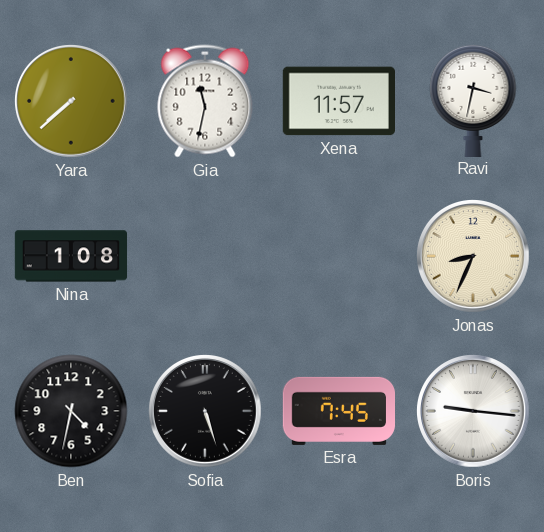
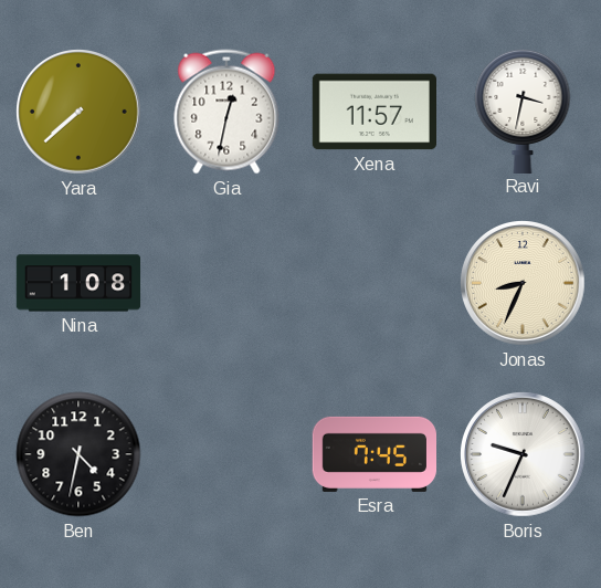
Gia: 11:32 -> 12:32
Sofia: 5:27 -> none
Boris: 9:16 -> 9:34
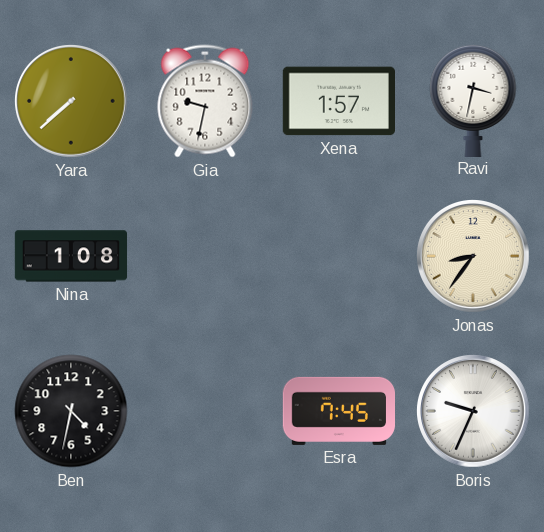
Gia: 12:32 -> 9:32
Xena: 11:57 -> 1:57
Jonas: 8:34 -> 8:36
